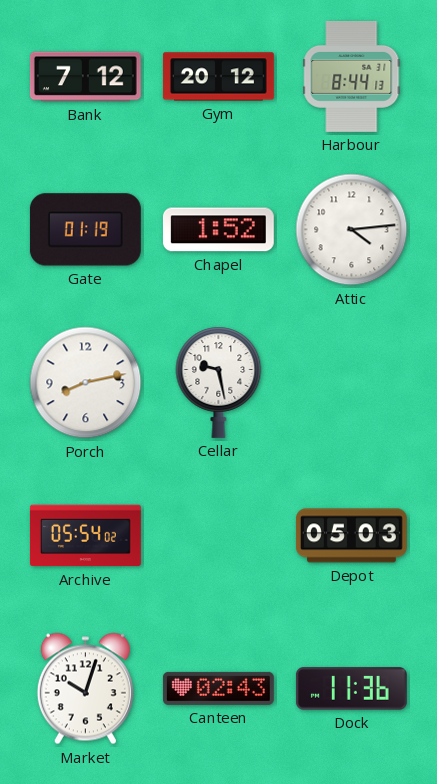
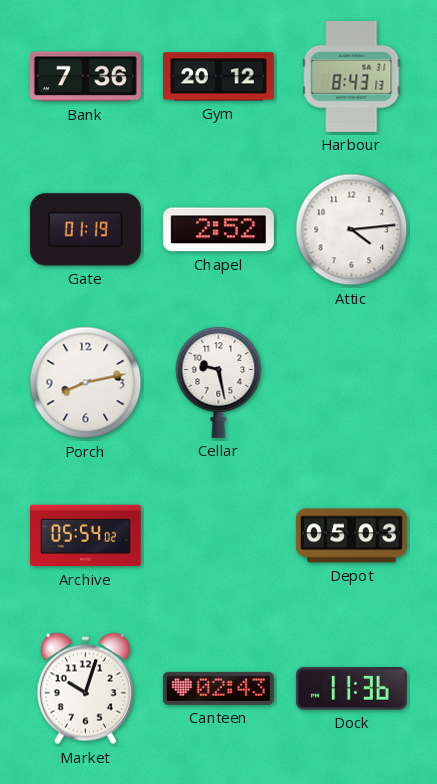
Bank: 7:12 -> 7:36
Harbour: 8:44 -> 8:43
Chapel: 1:52 -> 2:52
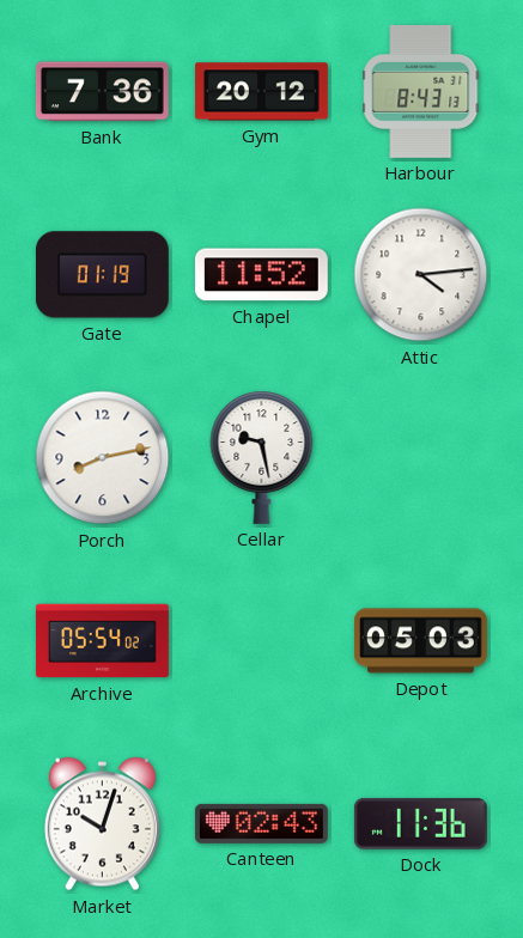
Chapel: 2:52 -> 11:52
